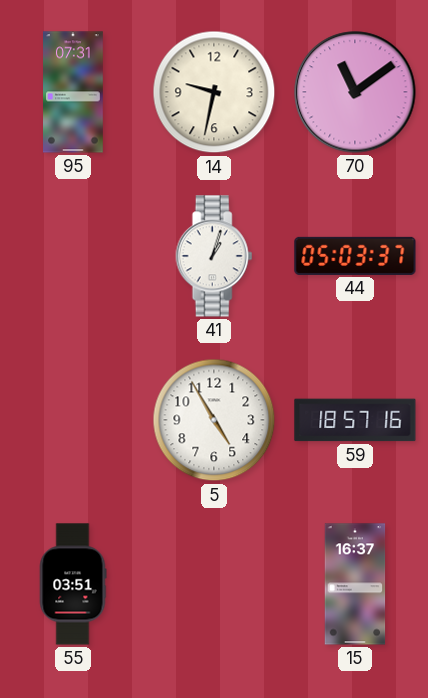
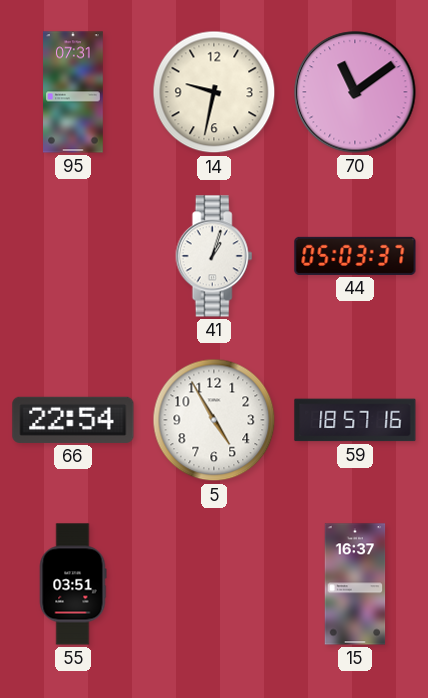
66: none -> 22:54
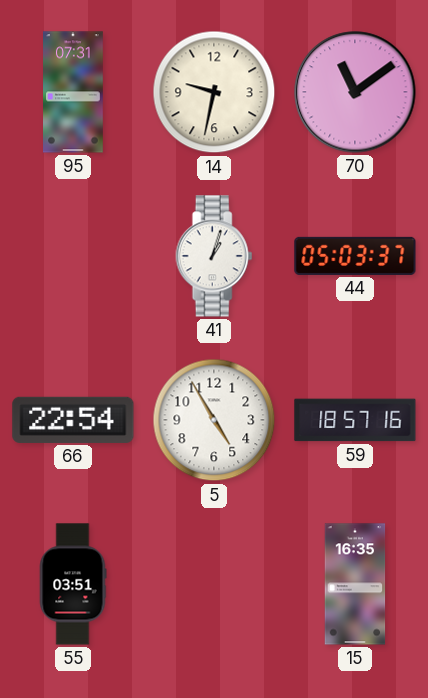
15: 16:37 -> 16:35
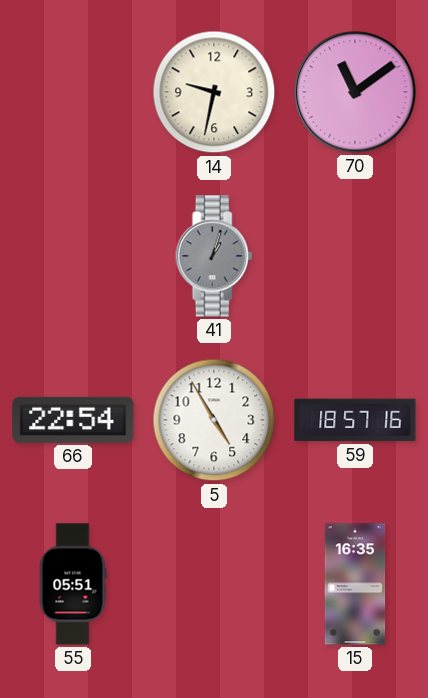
95: 07:31 -> none
41 dial: white -> grey
44: 05:03 -> none
55: 03:51 -> 05:51
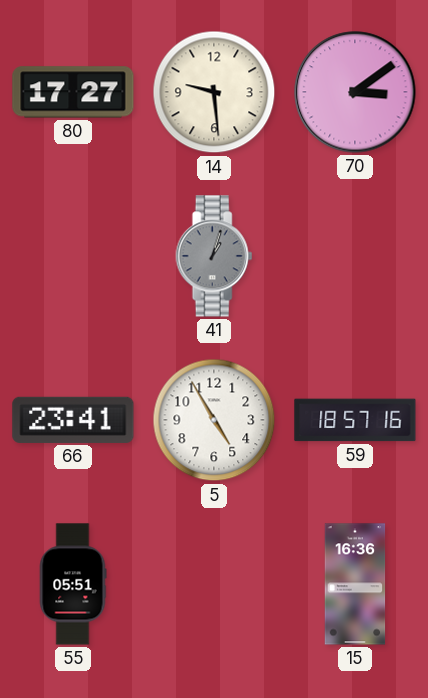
80: none -> 17:27
14: 9:32 -> 9:29
70: 11:09 -> 3:09
66: 22:54 -> 23:41
15: 16:35 -> 16:36
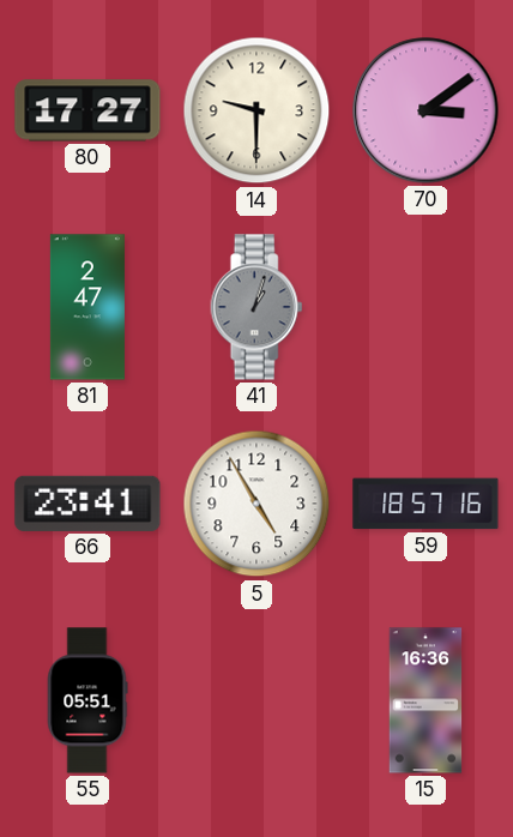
14: 9:29 -> 9:30
81: none -> 2:47
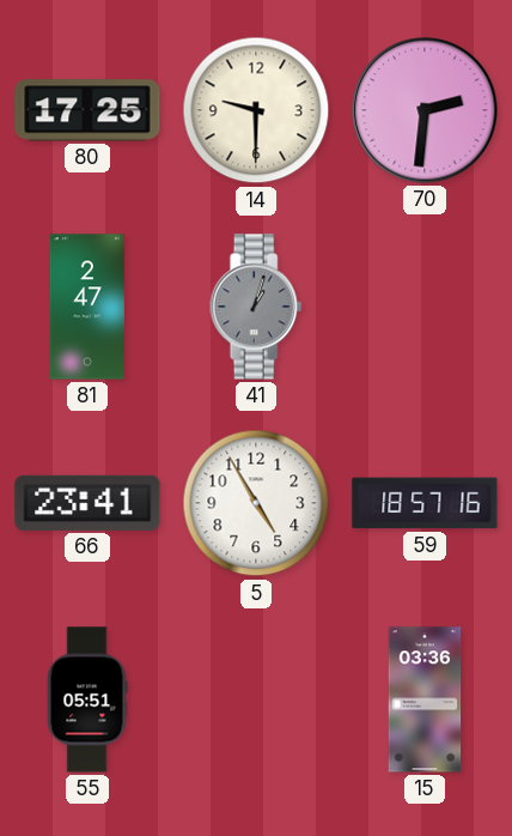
80: 17:27 -> 17:25
70: 3:09 -> 2:31
15: 16:36 -> 03:36
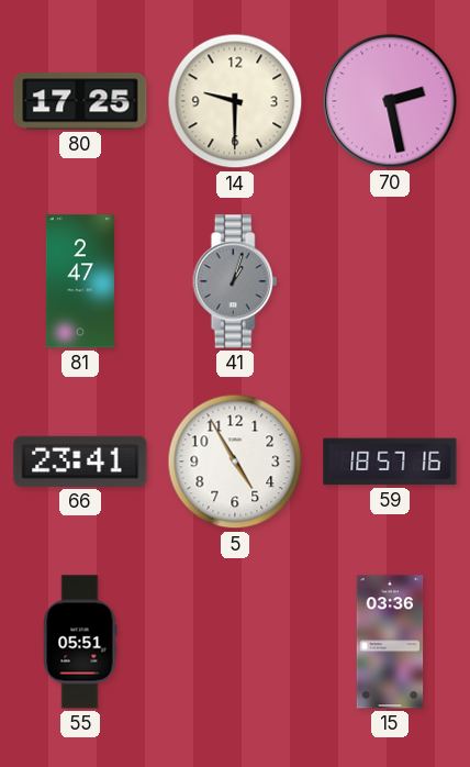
70: 2:31 -> 2:28
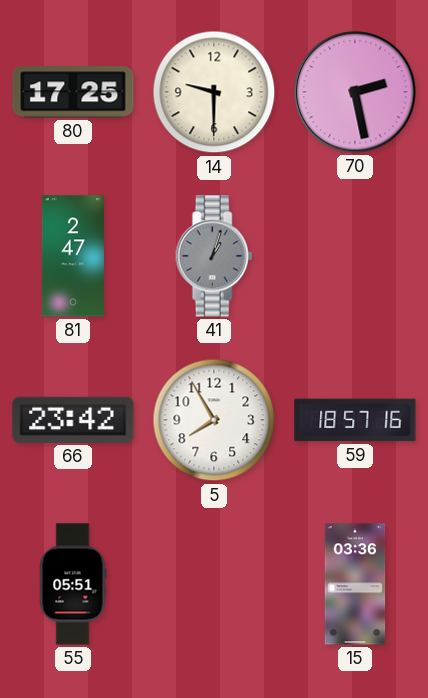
66: 23:41 -> 23:42
5: 4:55 -> 7:55
